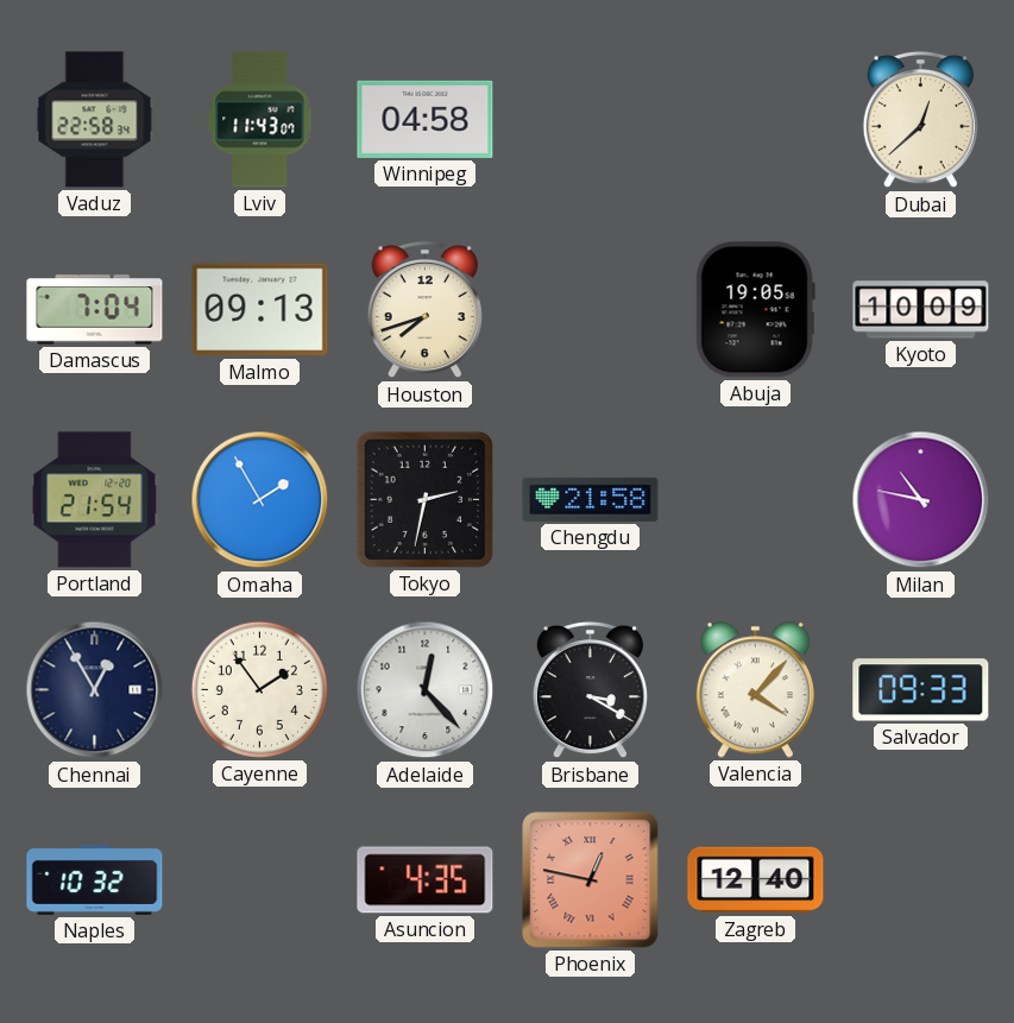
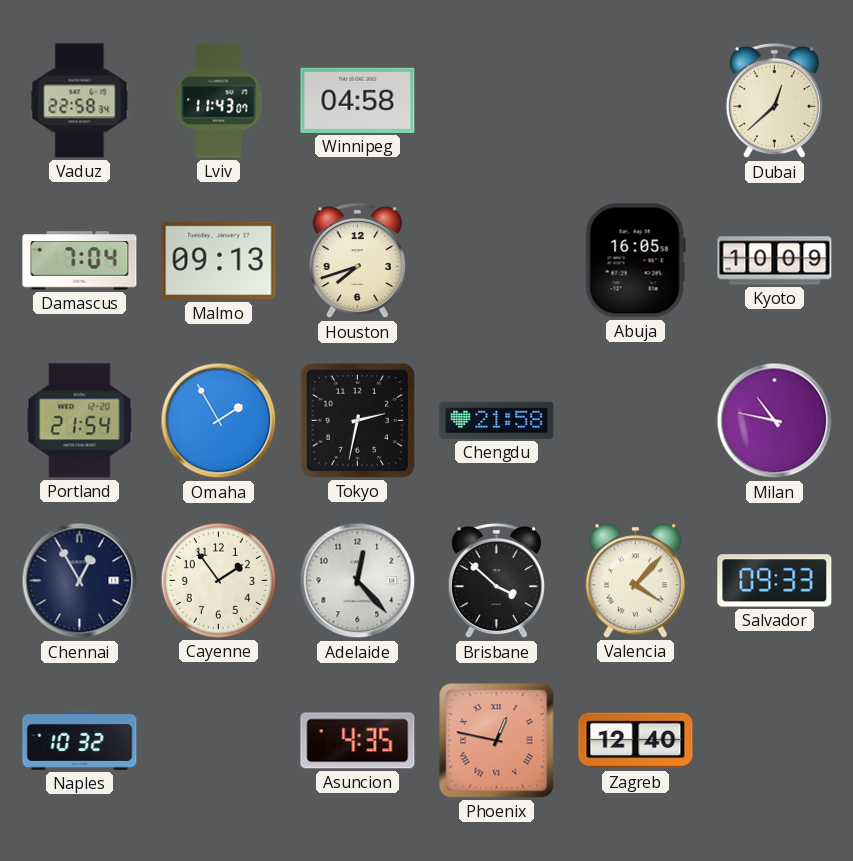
Abuja: 19:05 -> 16:05
Brisbane: 3:20 -> 3:52
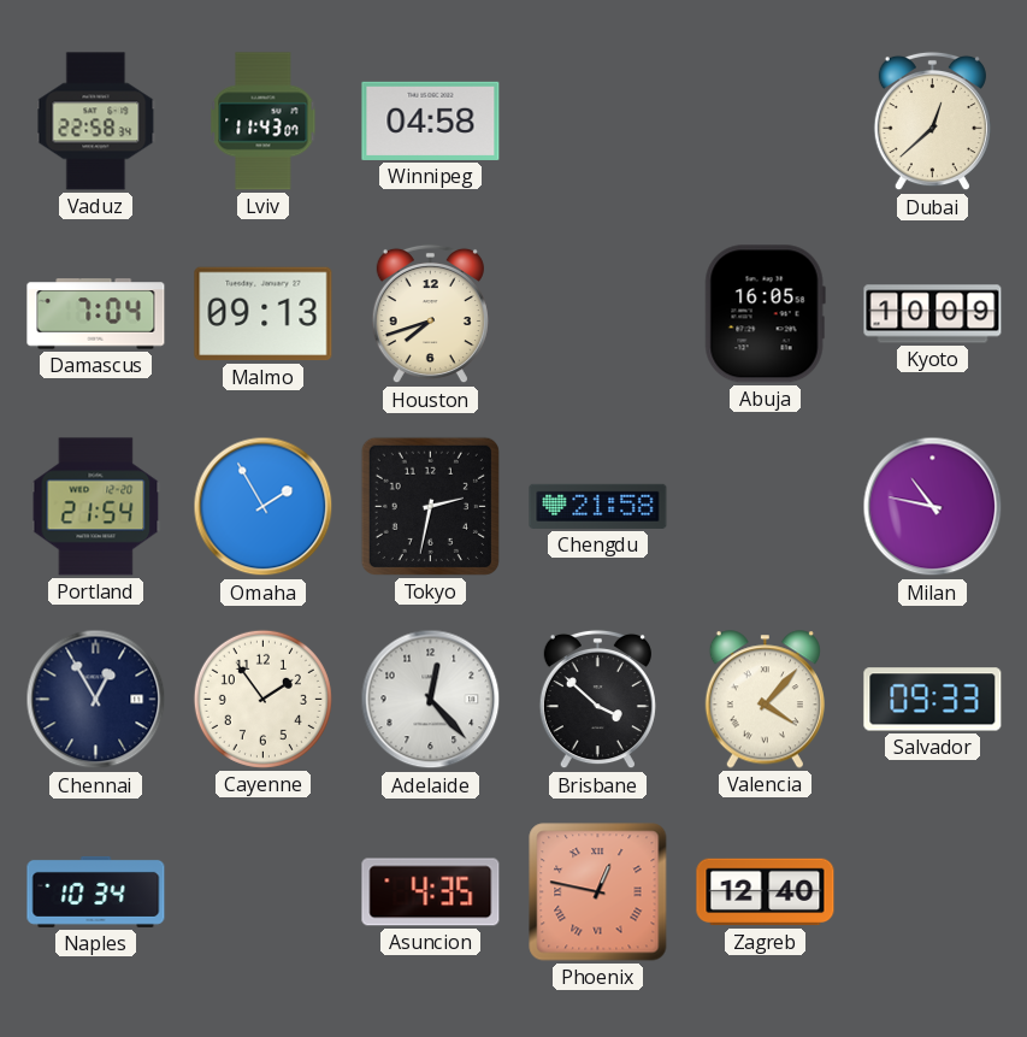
Naples: 10:32 -> 10:34
